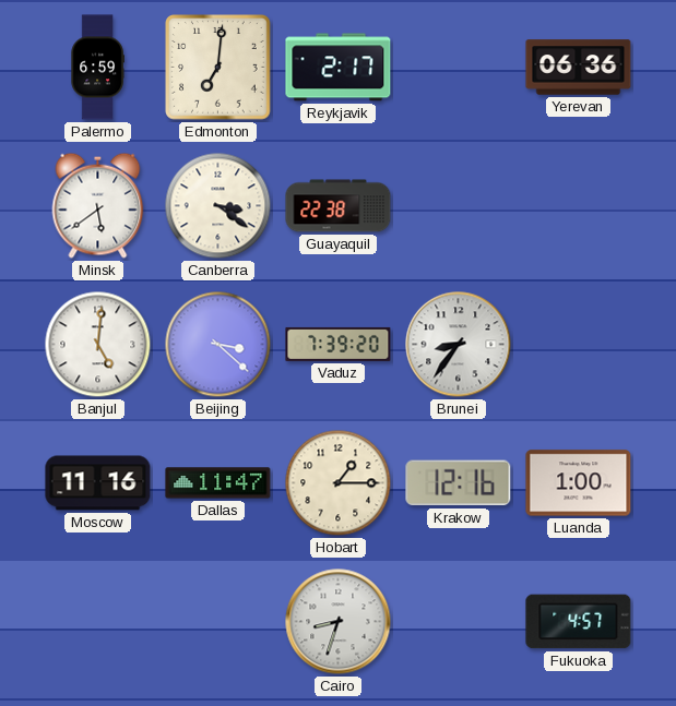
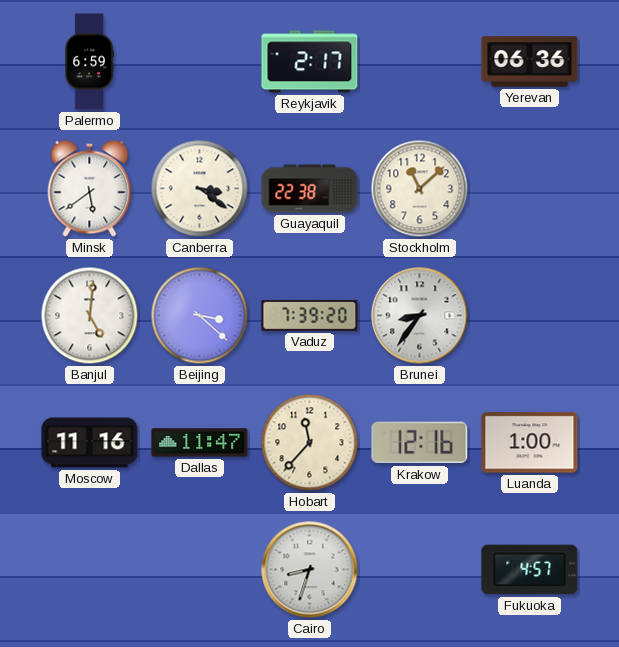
Edmonton: 7:01 -> none
Stockholm: none -> 11:08
Hobart: 1:15 -> 11:37
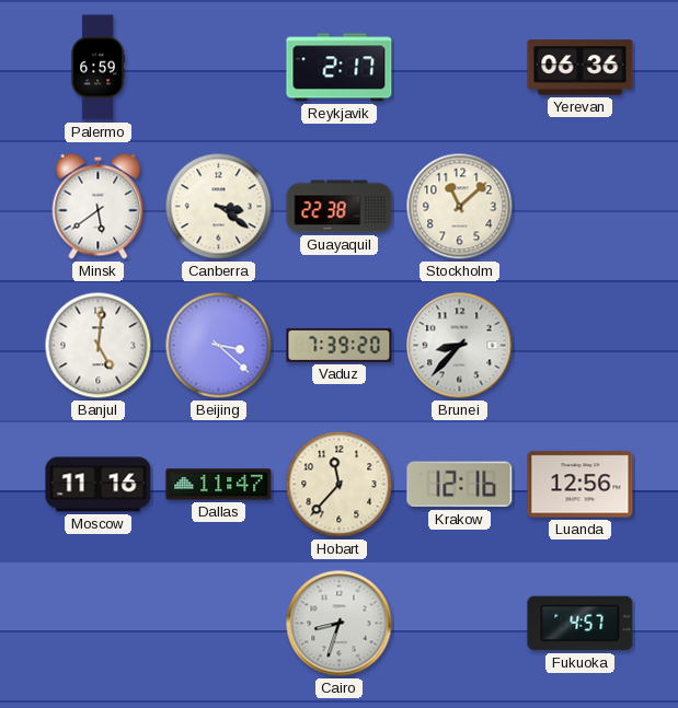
Brunei: 8:36 -> 8:37
Luanda: 1:00 -> 12:56
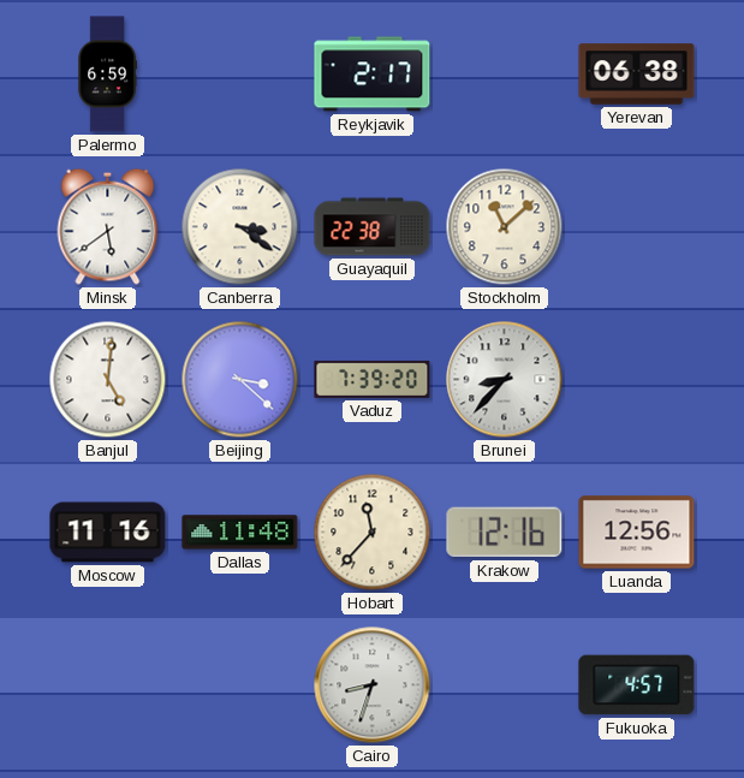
Yerevan: 06:36 -> 06:38
Dallas: 11:47 -> 11:48
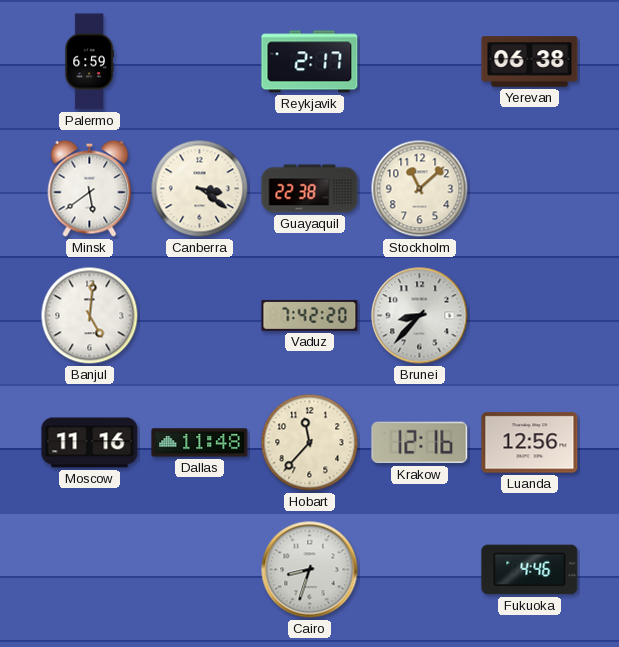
Beijing: 3:22 -> none
Vaduz: 7:39 -> 7:42
Fukuoka: 4:57 -> 4:46
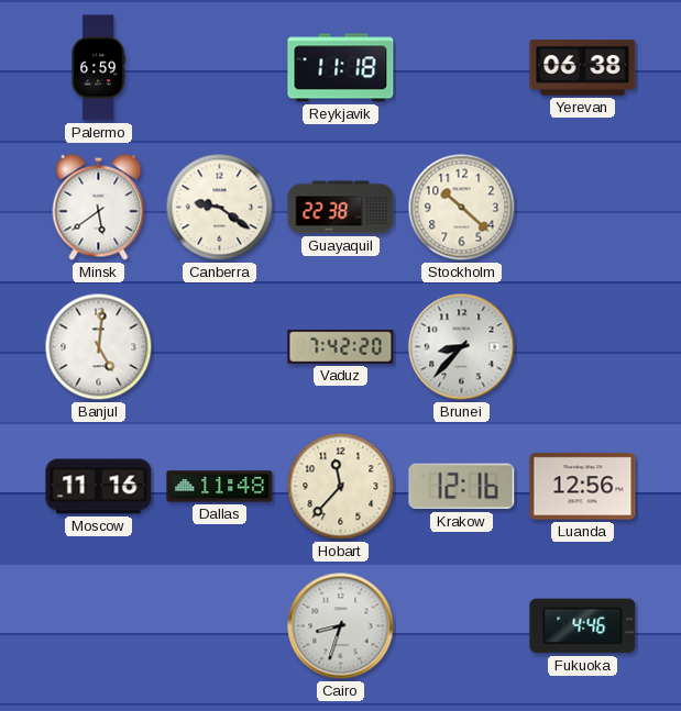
Reykjavik: 2:17 -> 11:18
Canberra: 3:21 -> 9:21
Stockholm: 11:08 -> 10:22
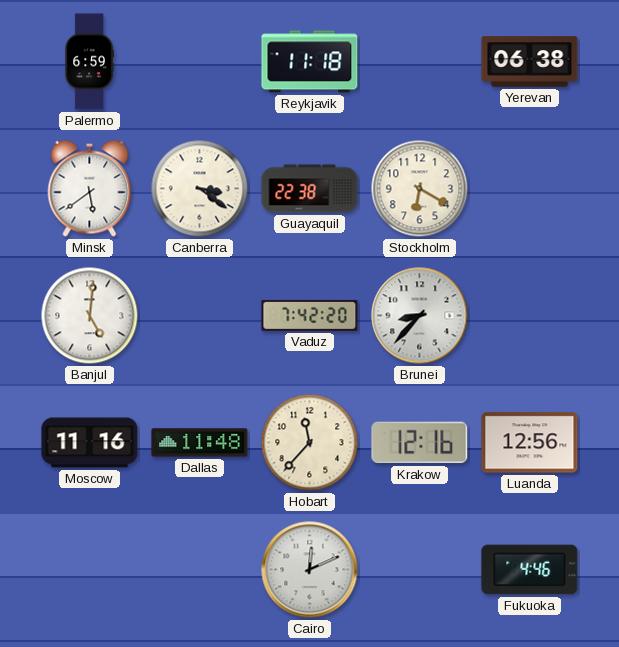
Canberra: 9:21 -> 3:21
Stockholm: 10:22 -> 6:20
Cairo: 8:33 -> 12:11
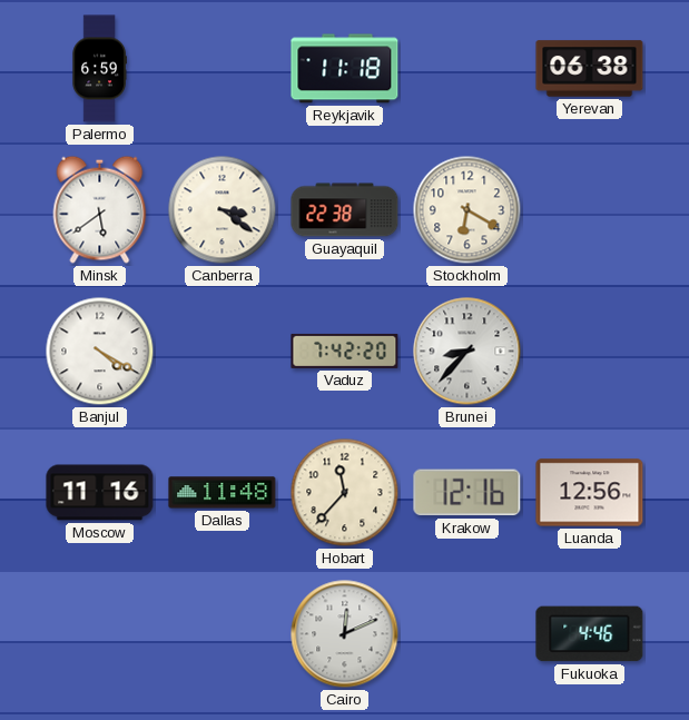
Banjul: 5:01 -> 4:20
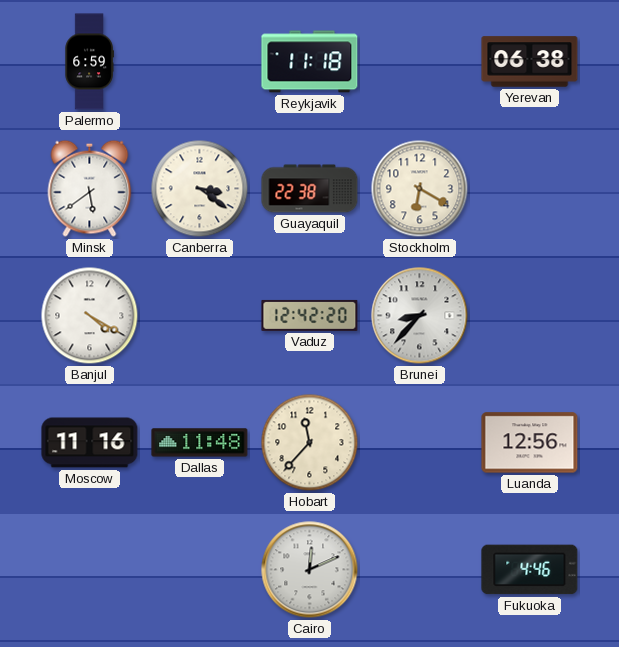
Vaduz: 7:42 -> 12:42
Krakow: 12:16 -> none
